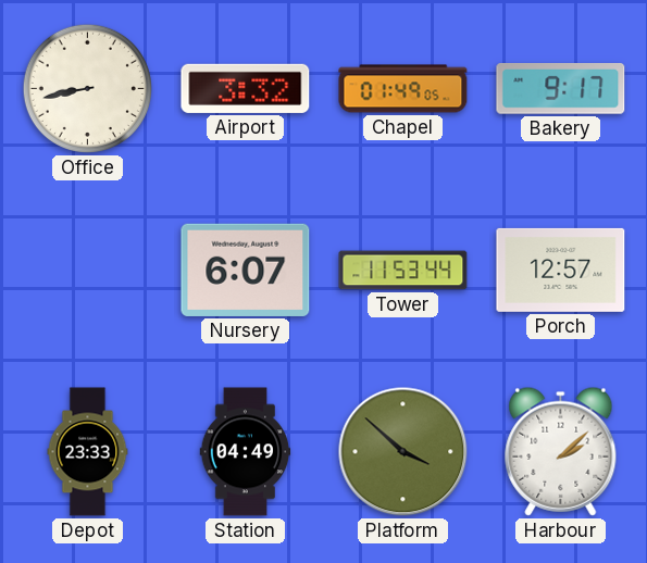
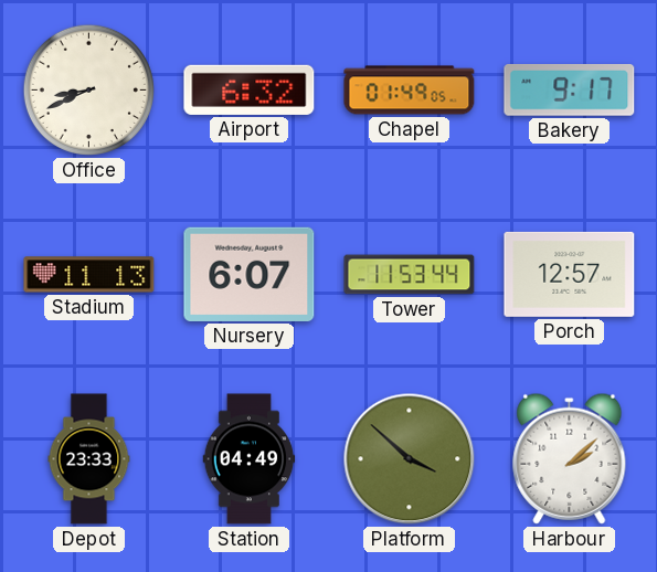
Office: 8:43 -> 8:41
Airport: 3:32 -> 6:32
Stadium: none -> 11:13
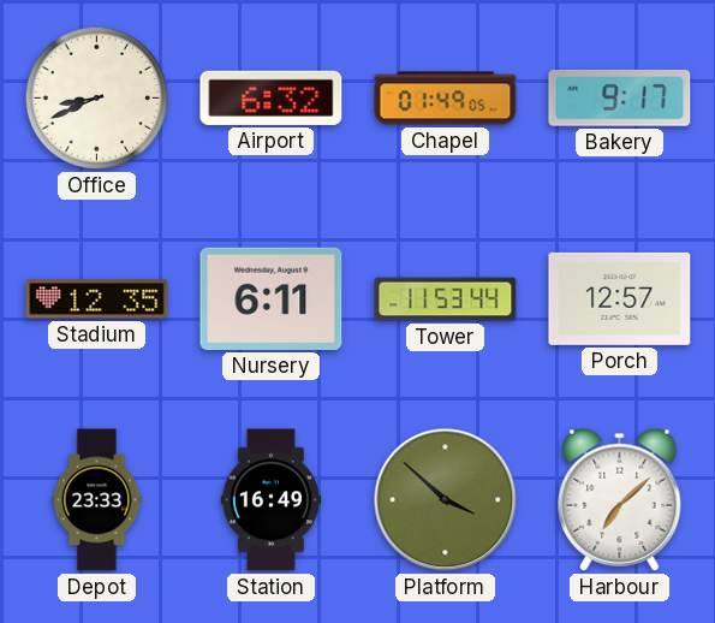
Stadium: 11:13 -> 12:35
Nursery: 6:07 -> 6:11
Station: 04:49 -> 16:49
Harbour: 2:08 -> 7:08
